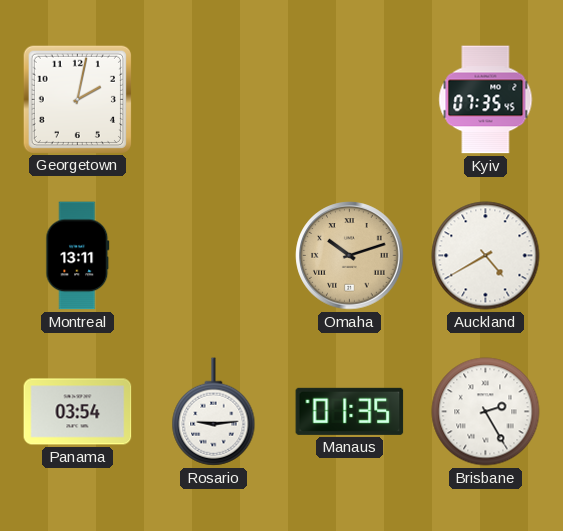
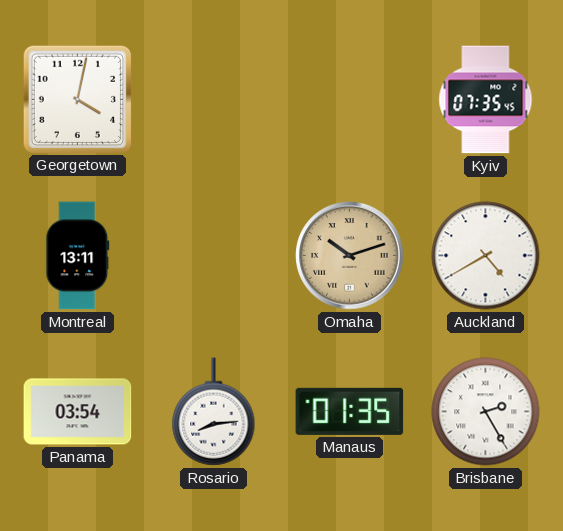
Georgetown: 2:02 -> 4:02
Rosario: 9:14 -> 8:14
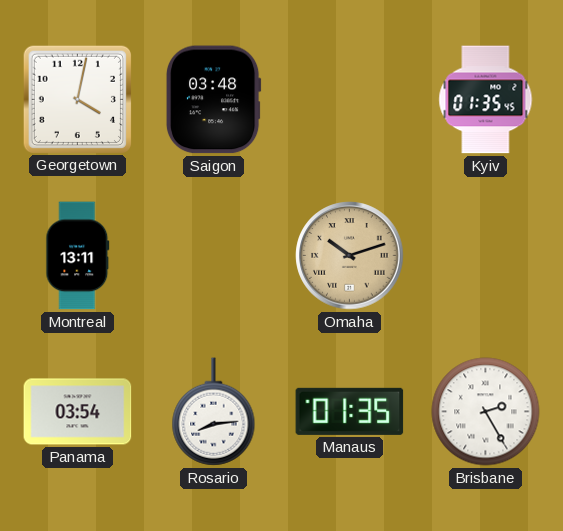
Saigon: none -> 03:48
Kyiv: 07:35 -> 01:35
Auckland: 4:40 -> none
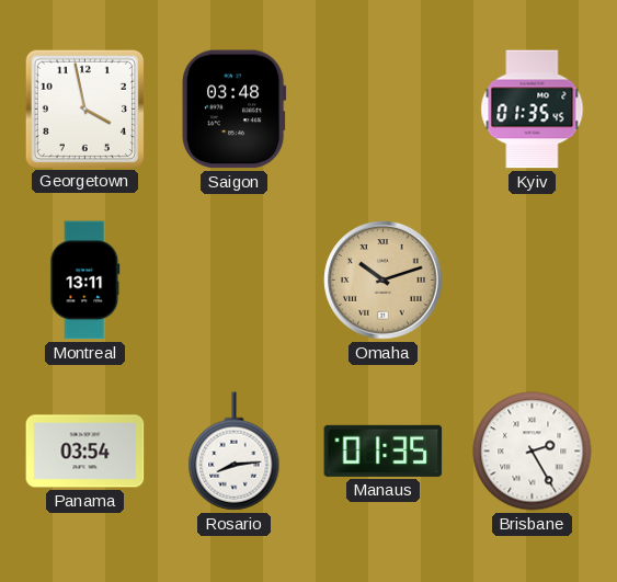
Georgetown: 4:02 -> 3:58
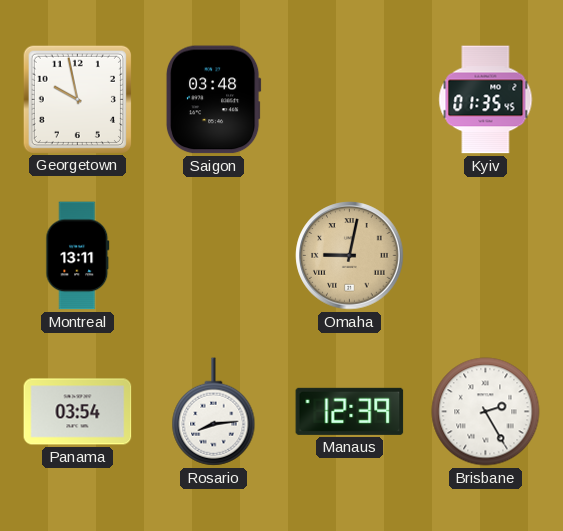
Georgetown: 3:58 -> 9:58
Omaha: 10:12 -> 9:02
Manaus: 01:35 -> 12:39
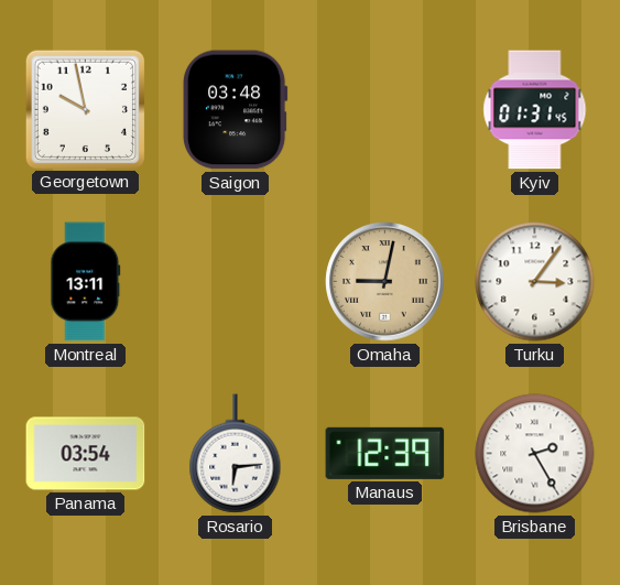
Kyiv: 01:35 -> 01:31
Turku: none -> 3:06
Rosario: 8:14 -> 6:14
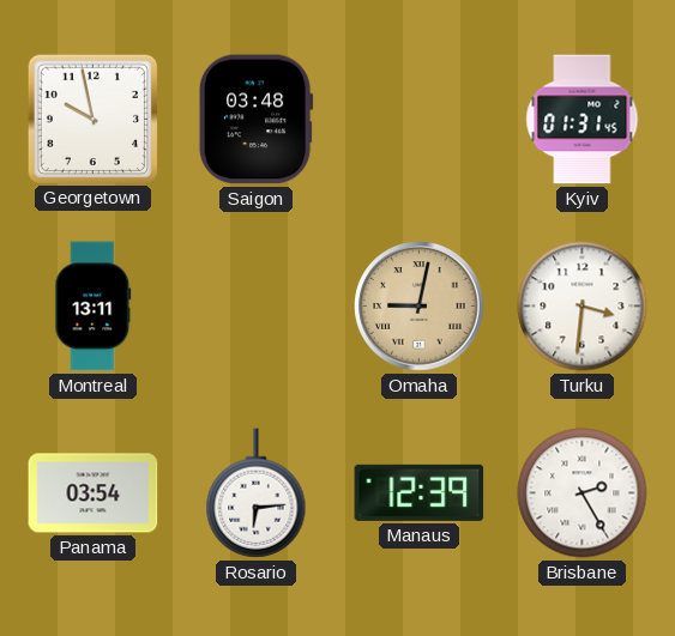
Turku: 3:06 -> 3:31
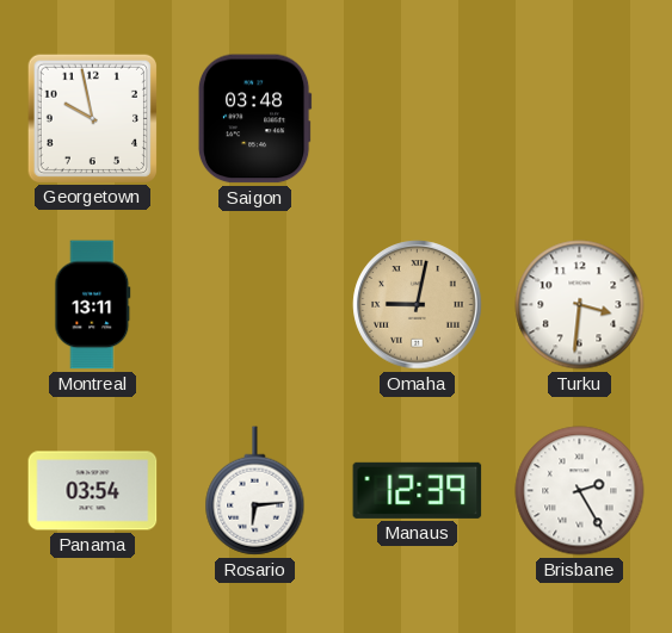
Kyiv: 01:31 -> none
